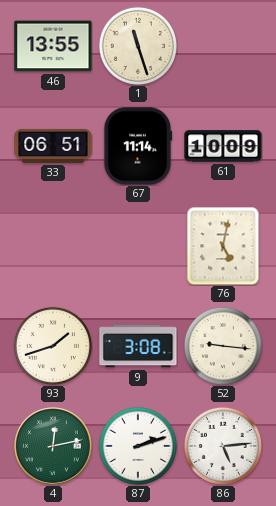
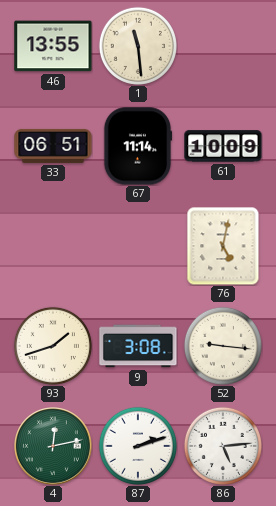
1: 11:27 -> 11:29
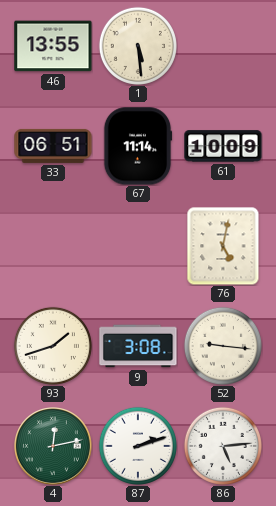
1: 11:29 -> 5:29
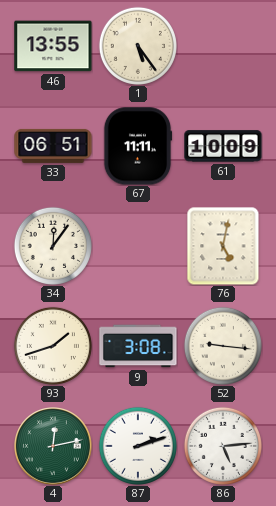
1: 5:29 -> 5:24
67: 11:14 -> 11:11
34: none -> 12:06
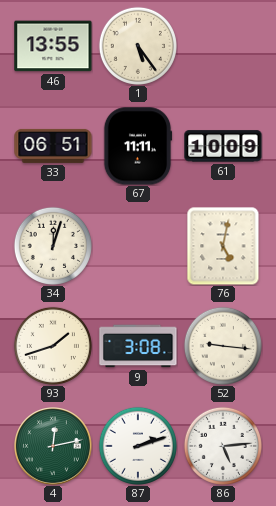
34: 12:06 -> 12:03
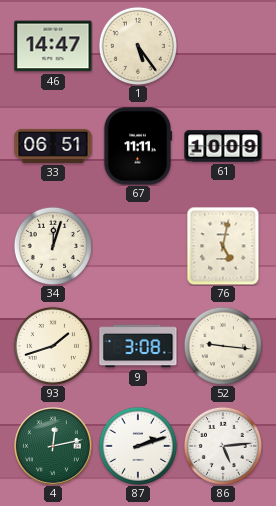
46: 13:55 -> 14:47
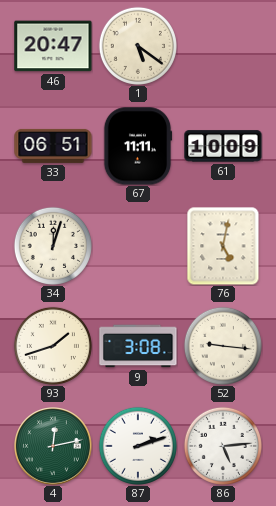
46: 14:47 -> 20:47
1: 5:24 -> 5:21
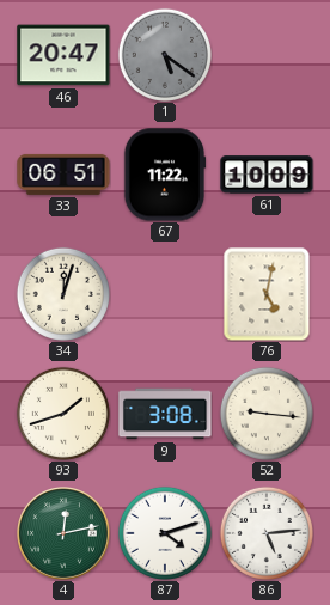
1 dial: cream -> grey
67: 11:11 -> 11:22
87: 2:12 -> 4:12
